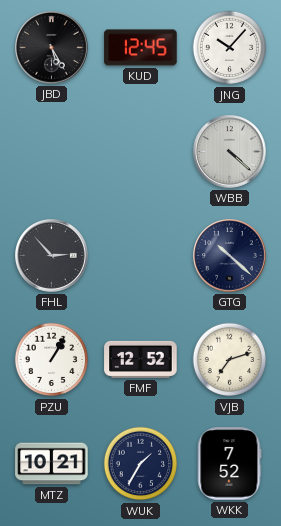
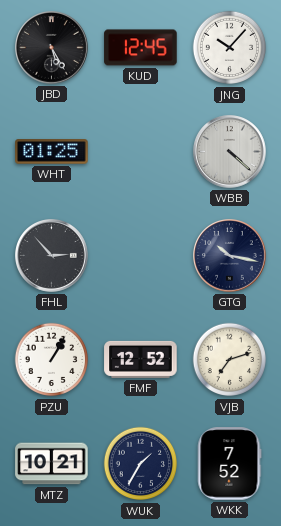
WHT: none -> 01:25
GTG: 10:22 -> 10:17
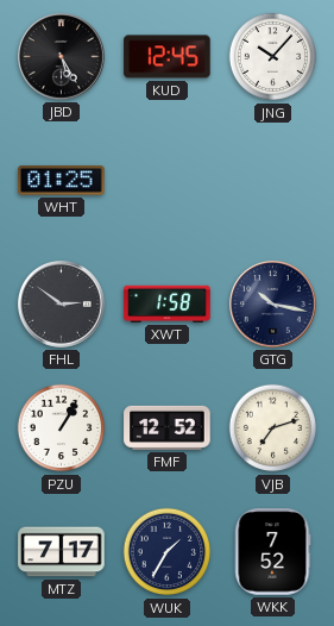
WBB: 4:22 -> none
FHL: 2:53 -> 2:51
XWT: none -> 1:58
MTZ: 10:21 -> 7:17
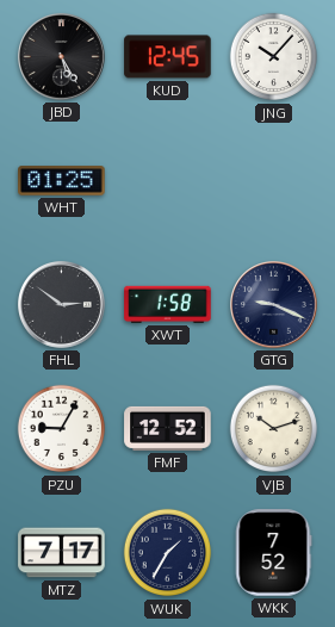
GTG: 10:17 -> 9:19
PZU: 1:05 -> 9:05
VJB: 7:12 -> 10:12
